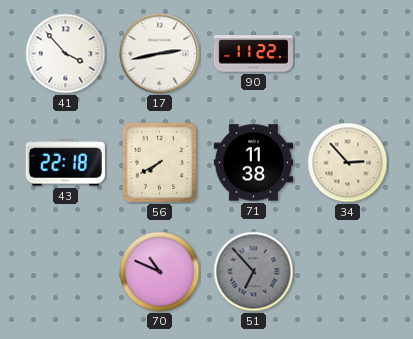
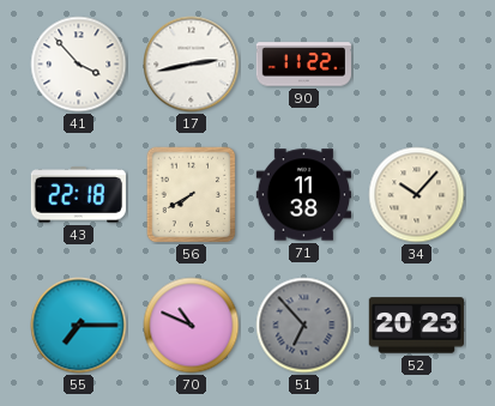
34: 2:53 -> 10:07
55: none -> 7:15
52: none -> 20:23
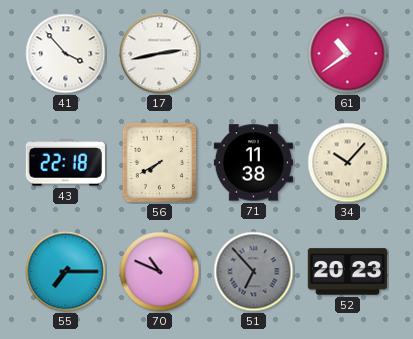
90: 11:22 -> none
61: none -> 10:39
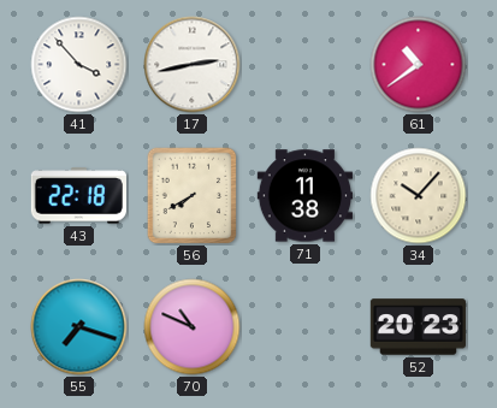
55: 7:15 -> 7:18
51: 6:53 -> none
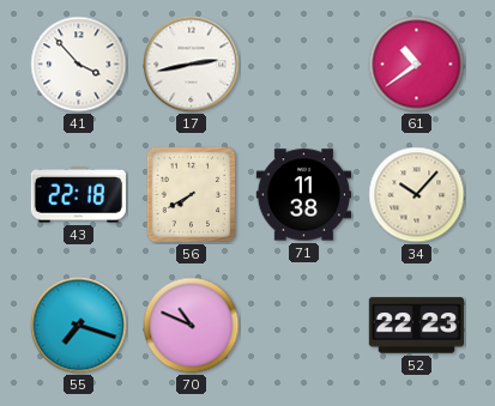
52: 20:23 -> 22:23
